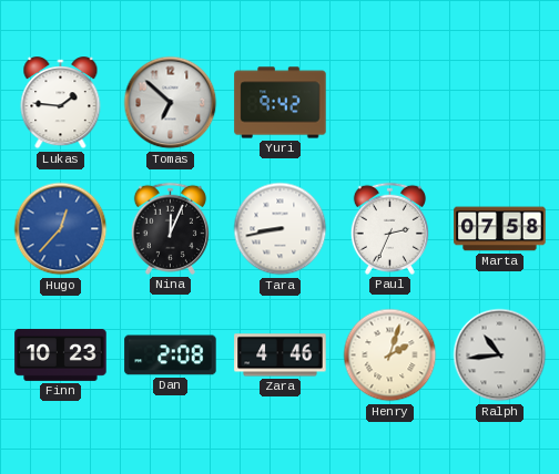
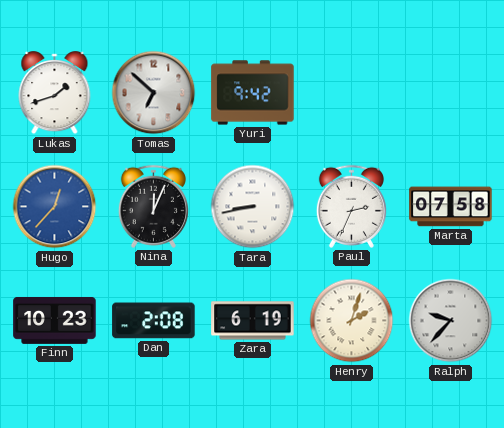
Lukas: 1:46 -> 1:42
Zara: 4:46 -> 6:19
Ralph: 10:44 -> 9:37
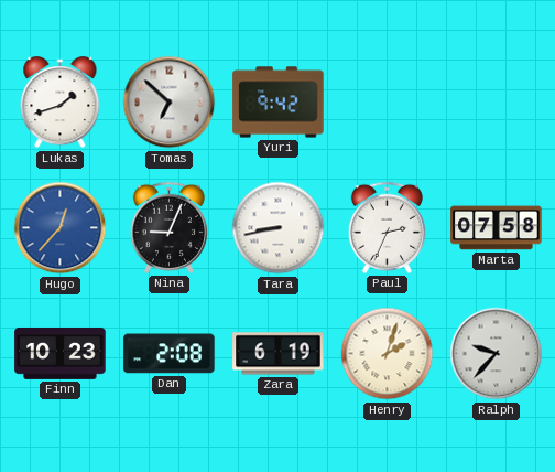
Nina: 12:04 -> 9:04
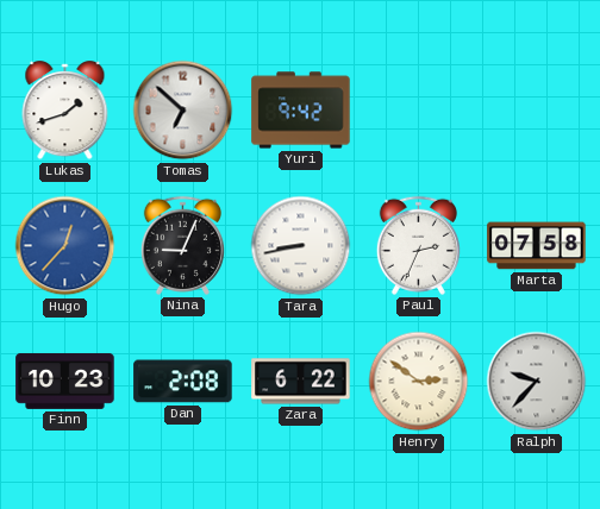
Zara: 6:19 -> 6:22
Henry: 2:03 -> 2:51
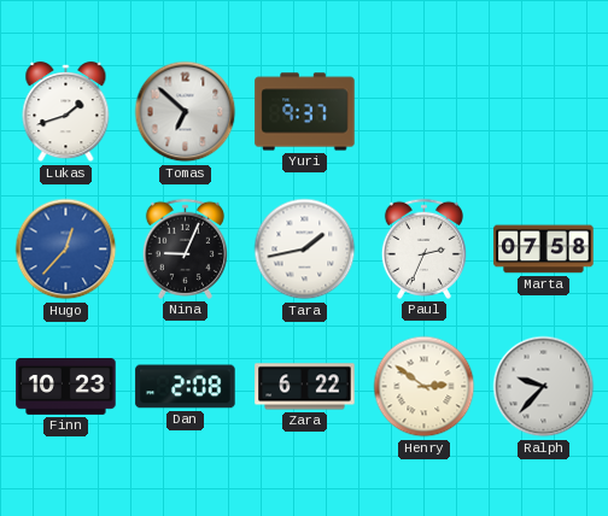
Yuri: 9:42 -> 9:37
Tara: 8:43 -> 1:43
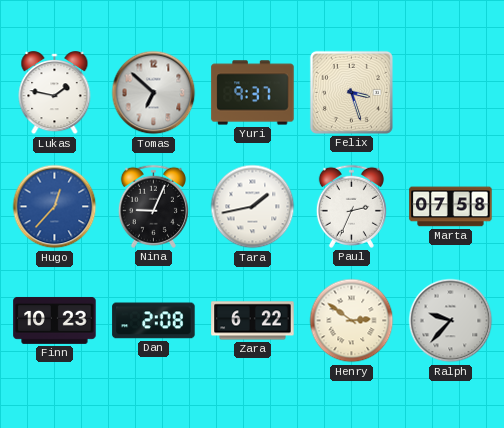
Lukas: 1:42 -> 1:47
Felix: none -> 3:27
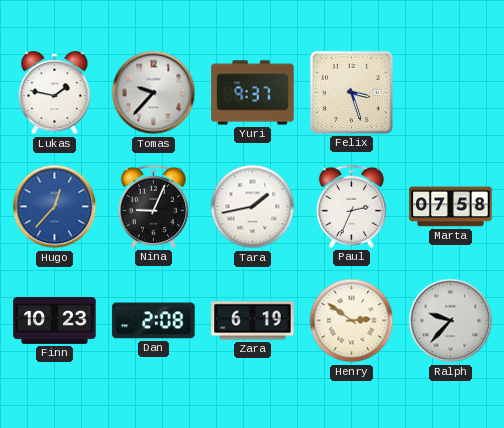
Tomas: 6:52 -> 9:37
Zara: 6:22 -> 6:19
